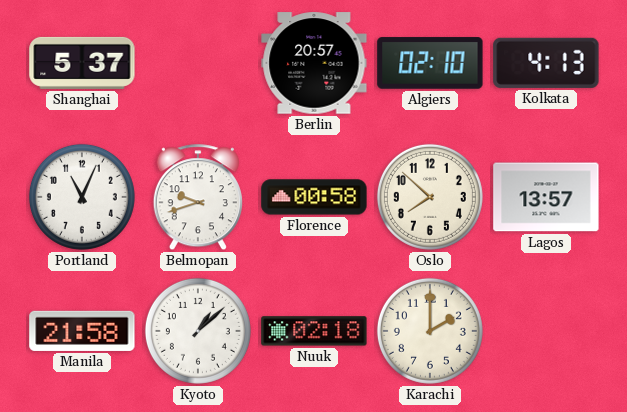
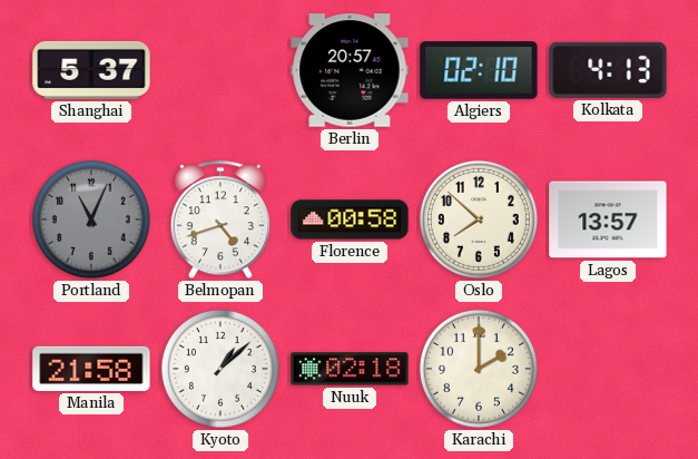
Portland dial: white -> grey
Belmopan: 9:42 -> 4:42
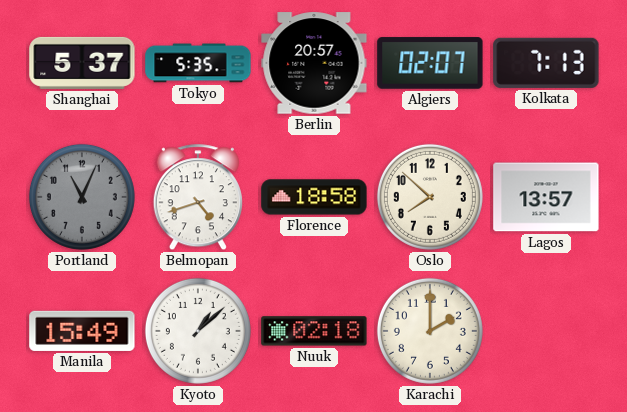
Tokyo: none -> 5:35
Algiers: 02:10 -> 02:07
Kolkata: 4:13 -> 7:13
Florence: 00:58 -> 18:58
Manila: 21:58 -> 15:49
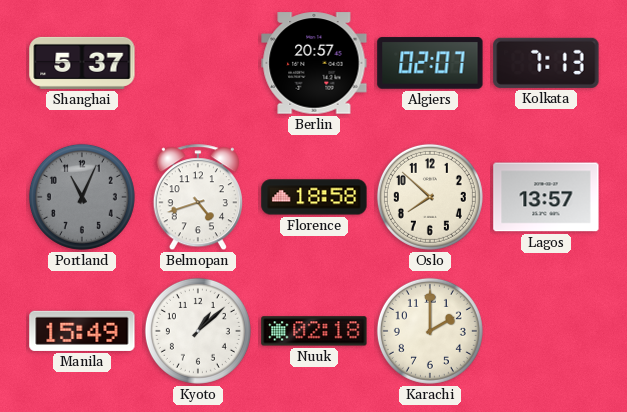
Tokyo: 5:35 -> none
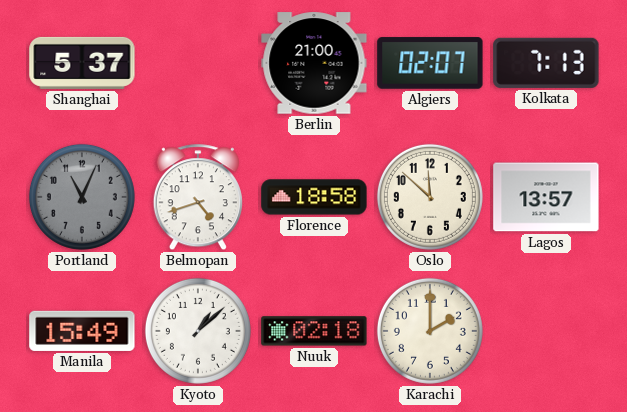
Berlin: 20:57 -> 21:00
Oslo: 7:52 -> 11:52
